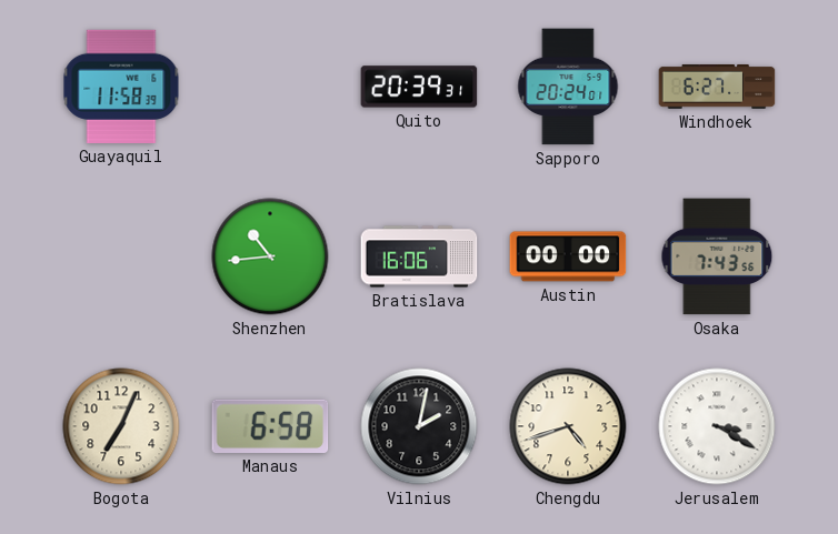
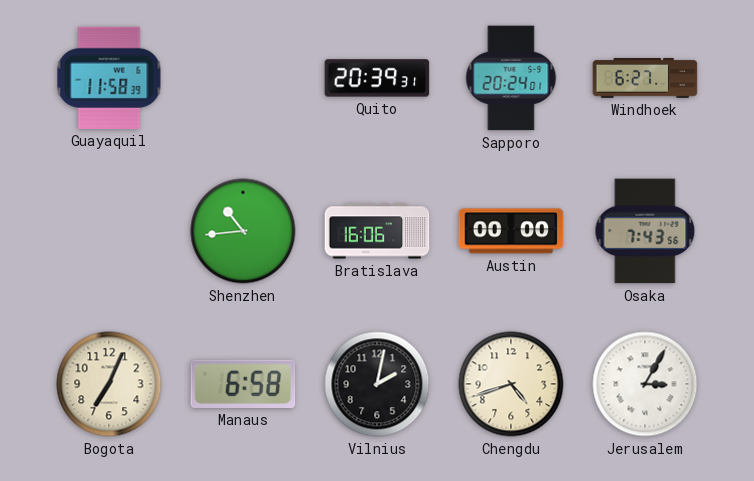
Jerusalem: 3:20 -> 3:05
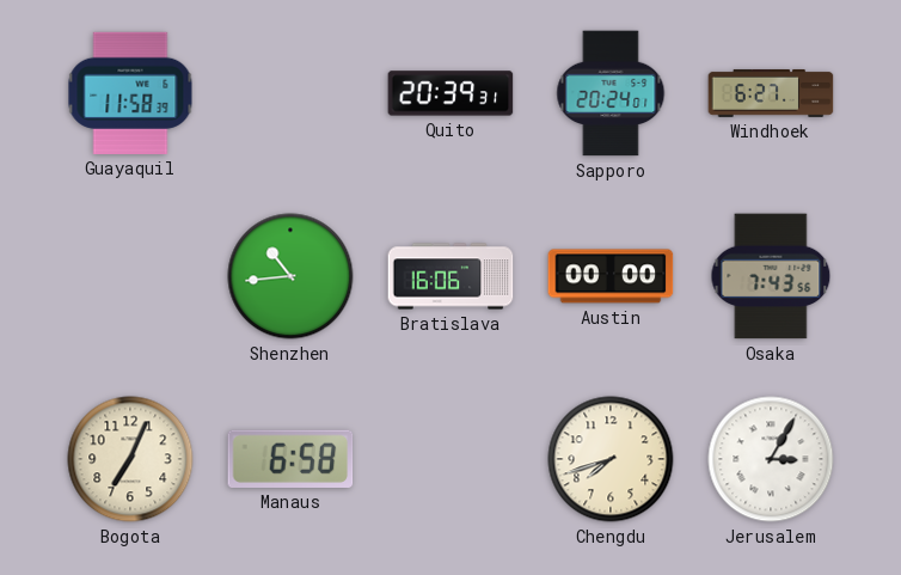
Vilnius: 2:02 -> none
Chengdu: 4:42 -> 7:42
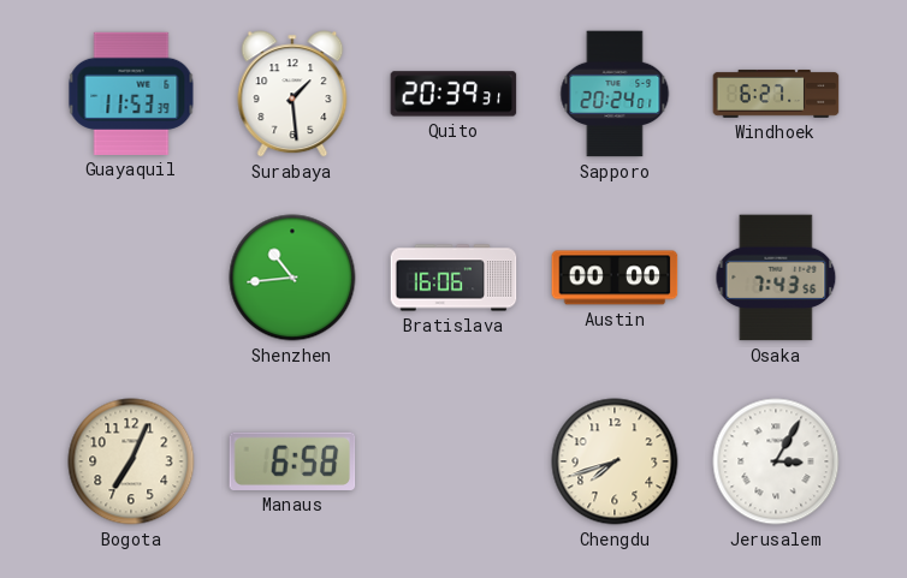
Guayaquil: 11:58 -> 11:53
Surabaya: none -> 1:29
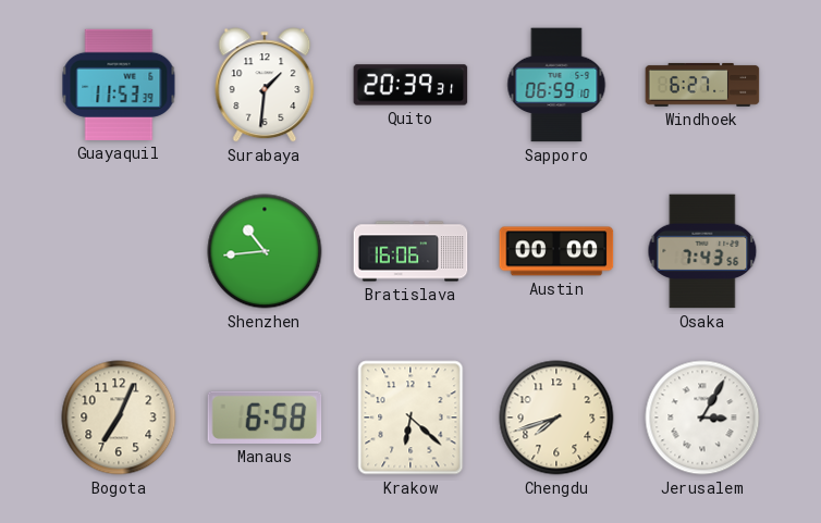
Surabaya: 1:29 -> 1:31
Sapporo: 20:24 -> 06:59
Krakow: none -> 6:22
